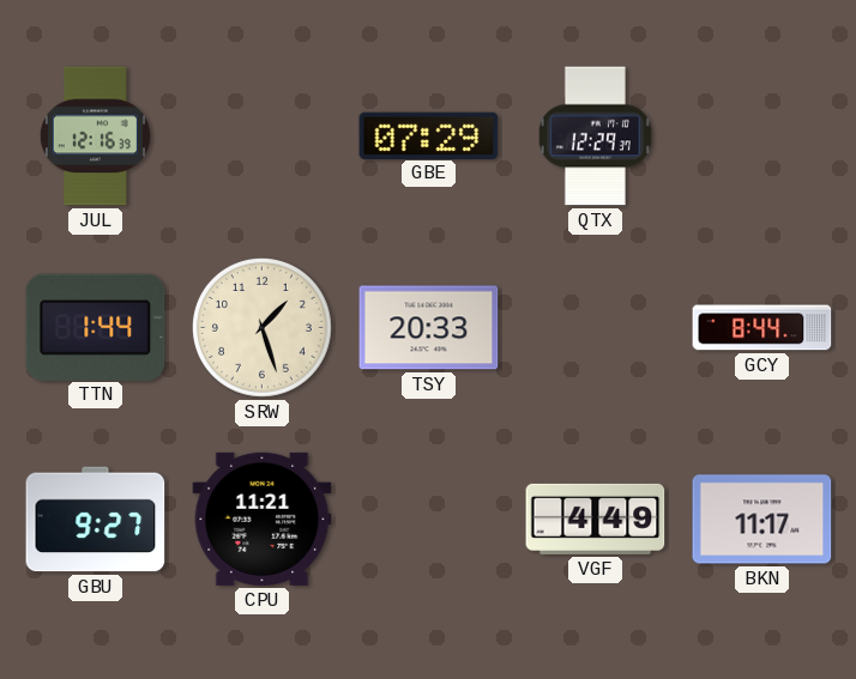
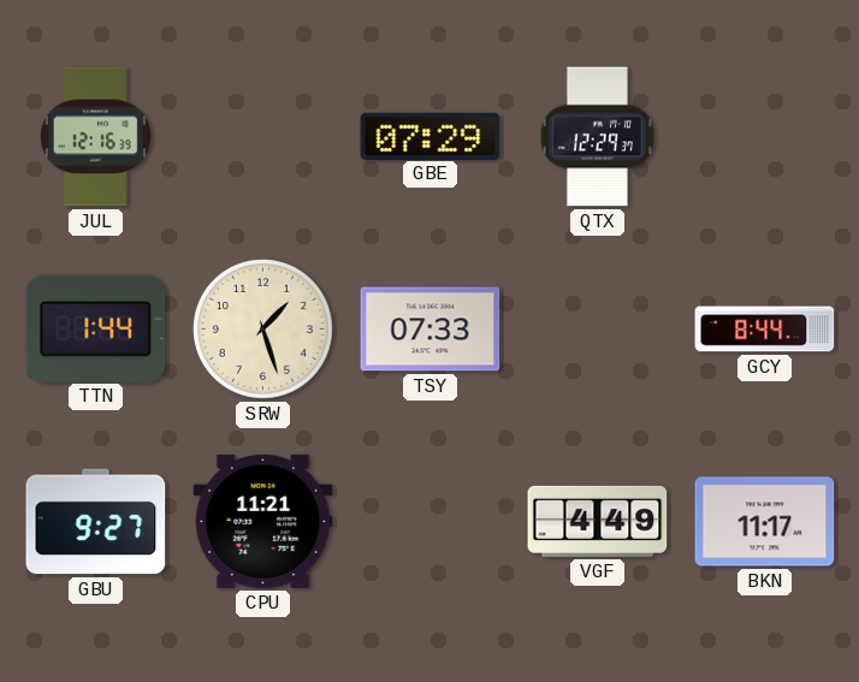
TSY: 20:33 -> 07:33
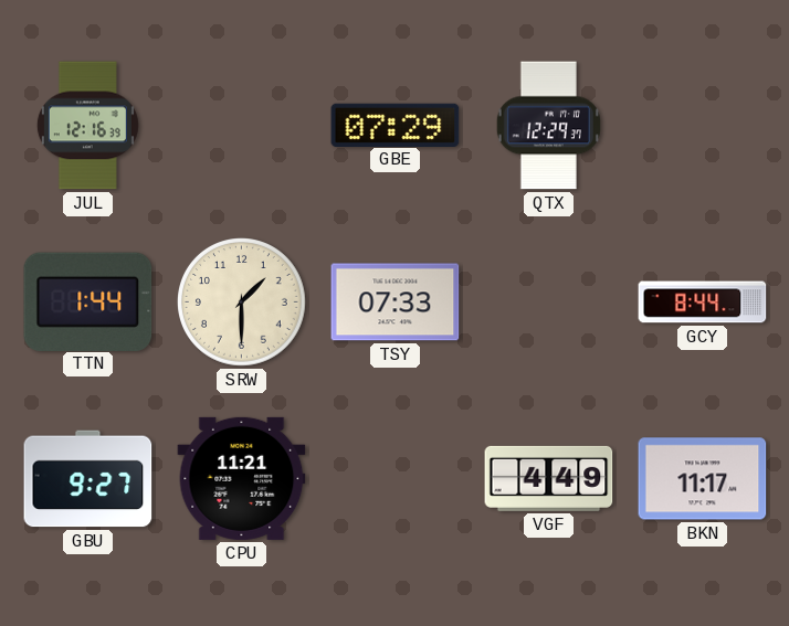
SRW: 1:27 -> 1:30
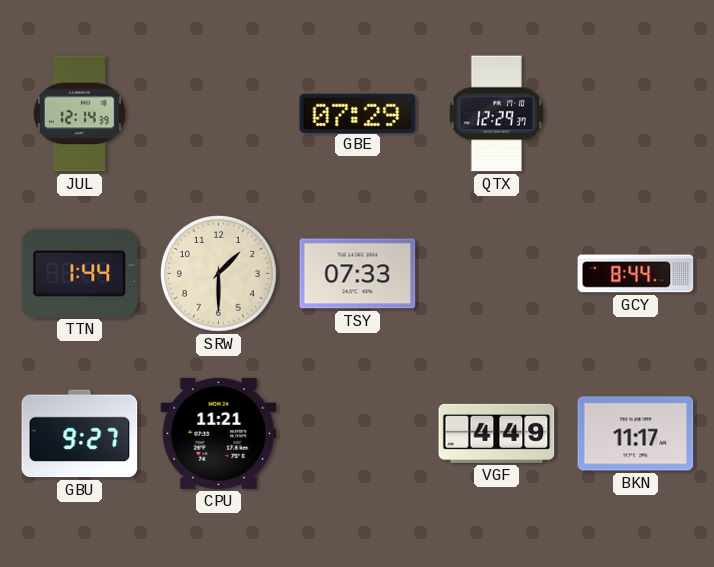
JUL: 12:16 -> 12:14
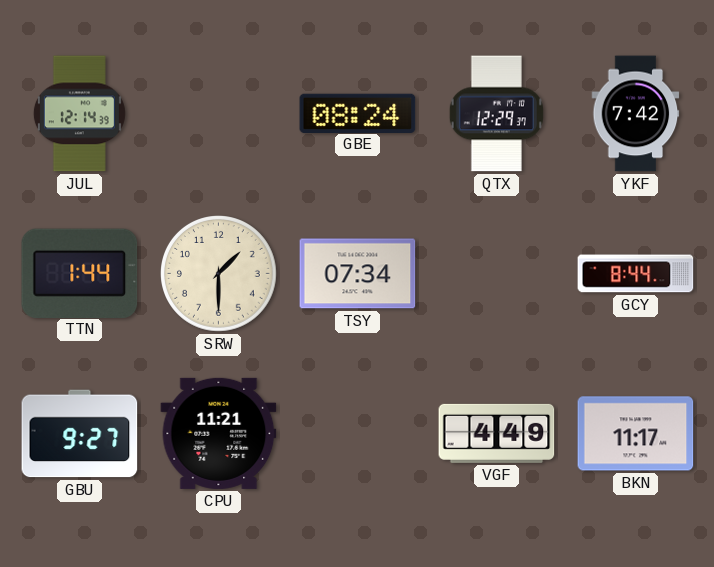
GBE: 07:29 -> 08:24
YKF: none -> 7:42
TSY: 07:33 -> 07:34
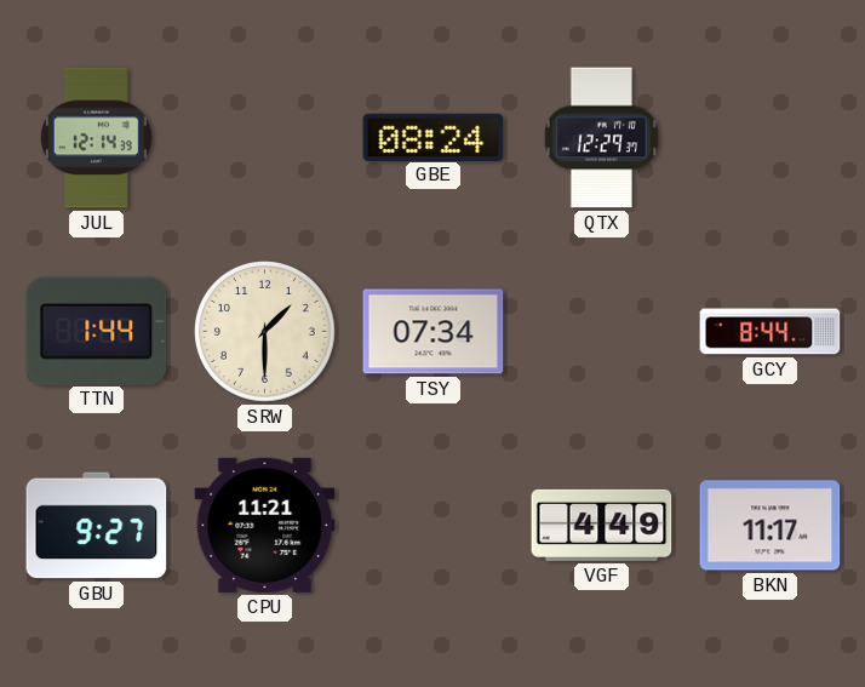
YKF: 7:42 -> none
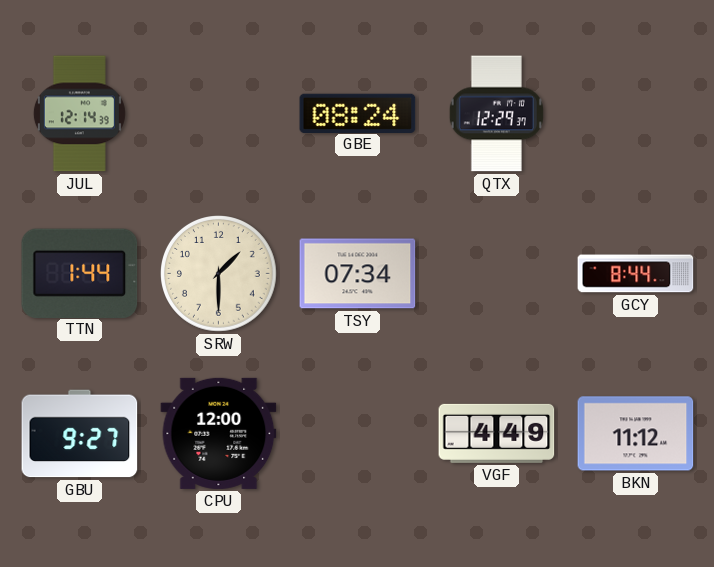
CPU: 11:21 -> 12:00
BKN: 11:17 -> 11:12
